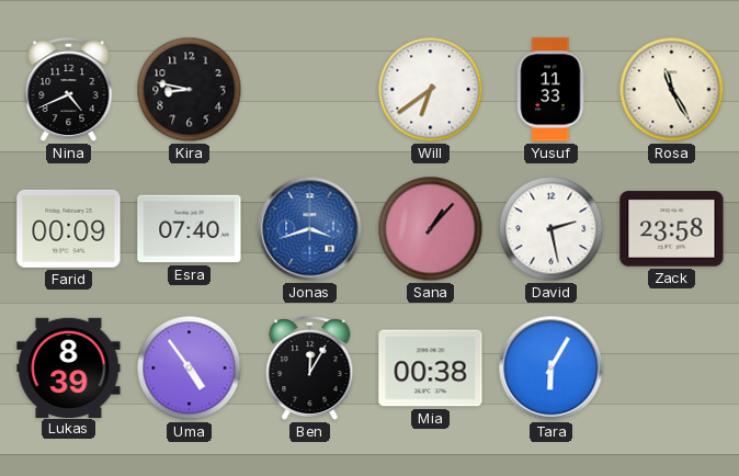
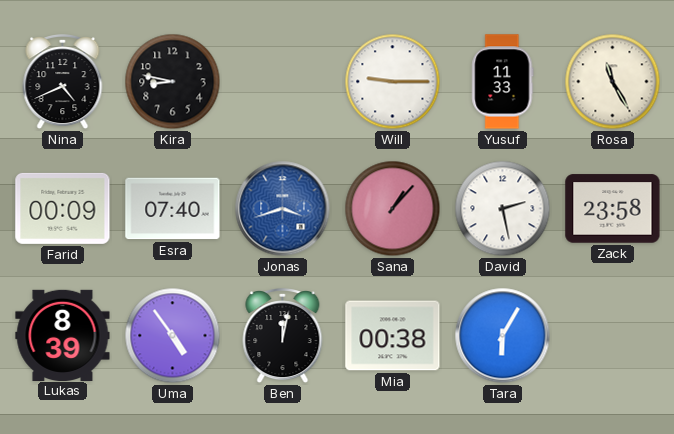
Will: 6:39 -> 9:15
Ben: 12:05 -> 12:02
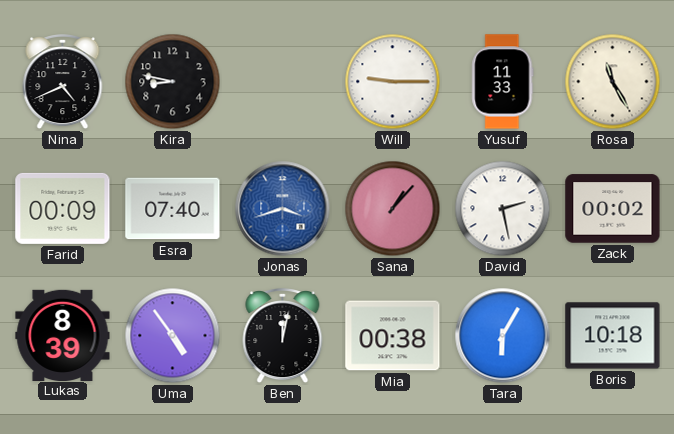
Zack: 23:58 -> 00:02
Boris: none -> 10:18
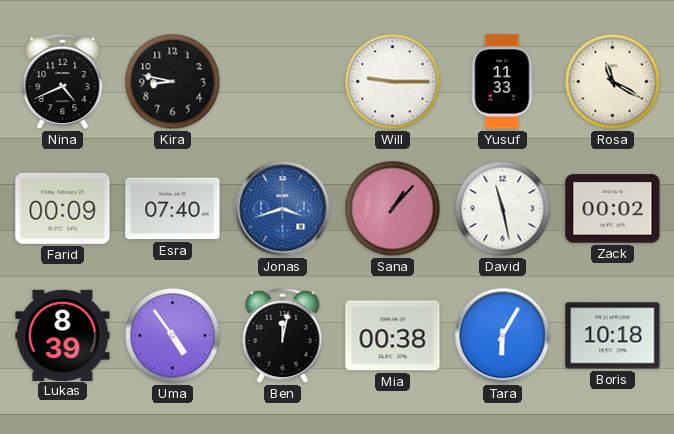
Rosa: 11:25 -> 11:20
David: 2:28 -> 11:28
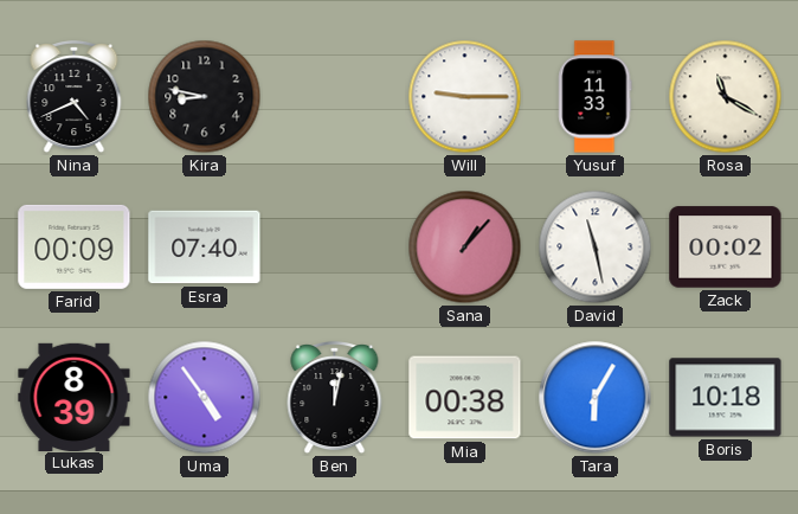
Jonas: 3:42 -> none
